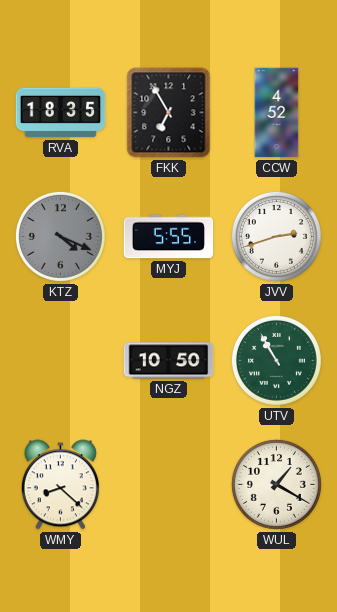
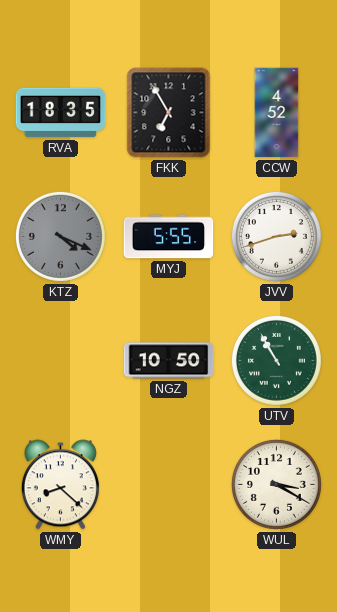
WUL: 1:20 -> 3:20
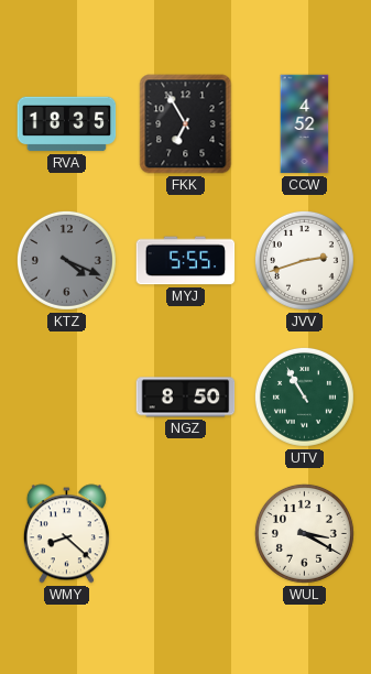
NGZ: 10:50 -> 8:50
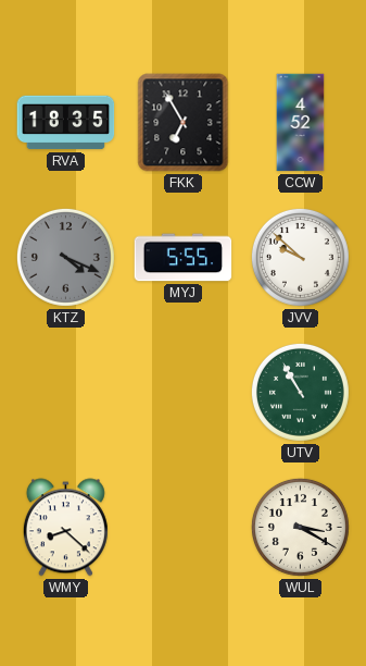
JVV: 2:42 -> 9:52
NGZ: 8:50 -> none
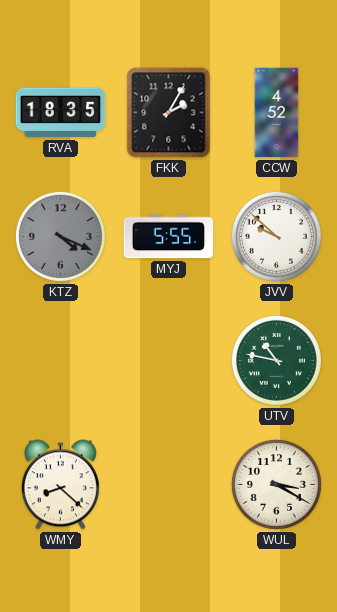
FKK: 6:55 -> 2:05
UTV: 10:55 -> 10:47
